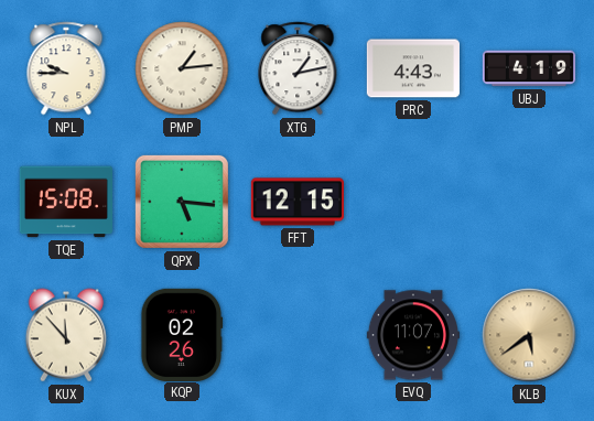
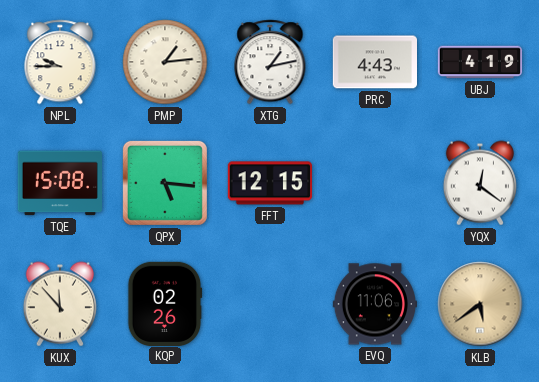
YQX: none -> 12:21
EVQ: 11:07 -> 11:06
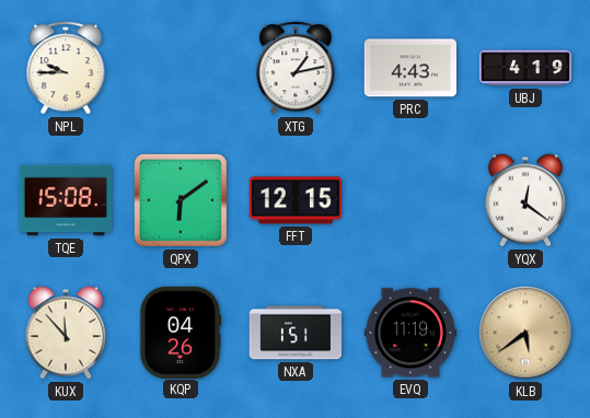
PMP: 1:14 -> none
QPX: 5:16 -> 6:09
KQP: 02:26 -> 04:26
NXA: none -> 1:51
EVQ: 11:06 -> 11:19
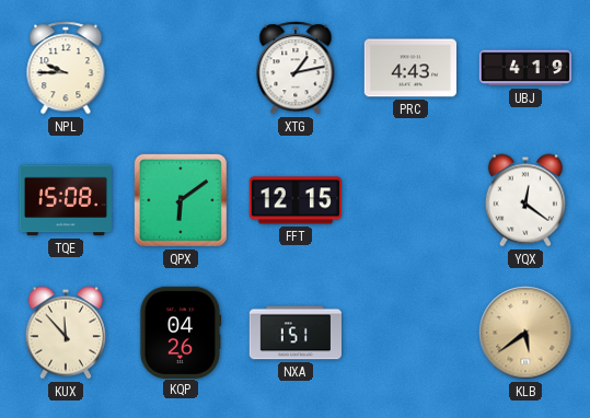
EVQ: 11:19 -> none
